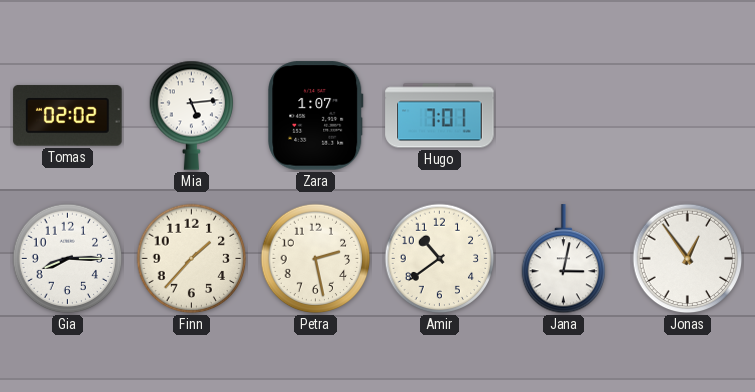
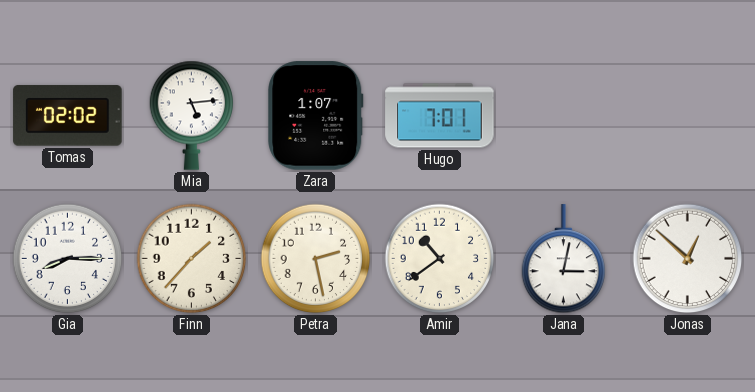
Jonas: 12:54 -> 12:52
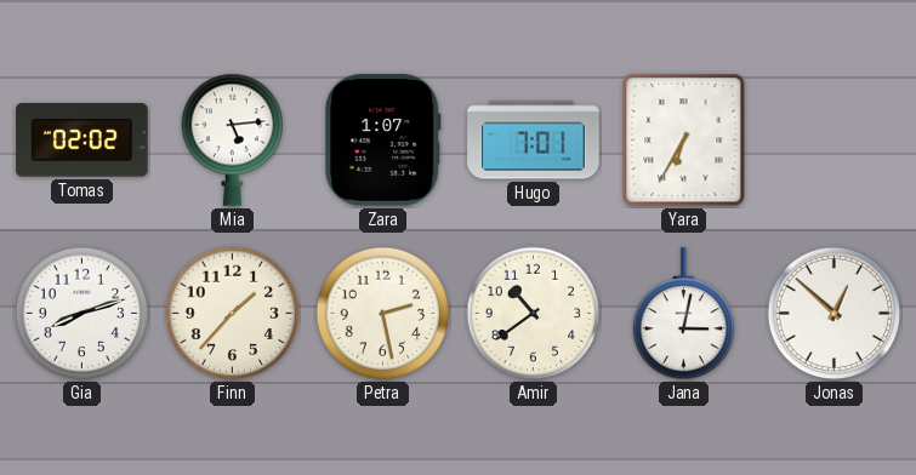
Yara: none -> 6:35
Gia: 8:15 -> 8:12
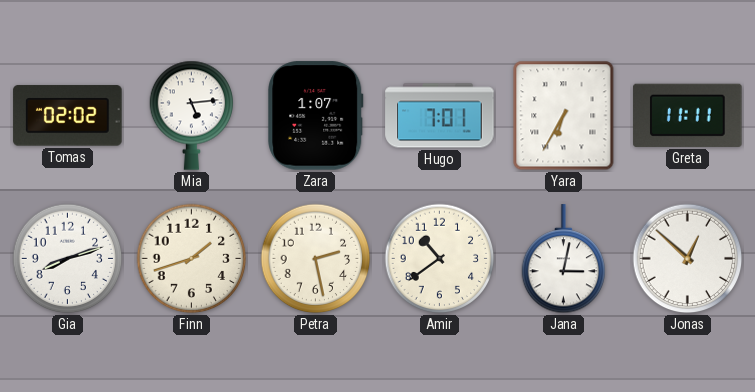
Greta: none -> 11:11
Finn: 1:37 -> 1:42
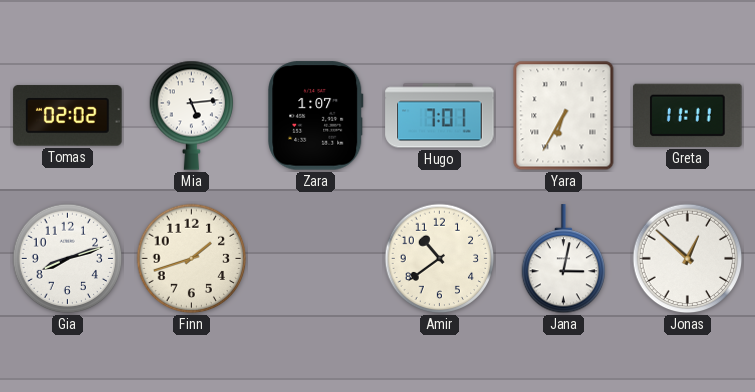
Petra: 2:28 -> none
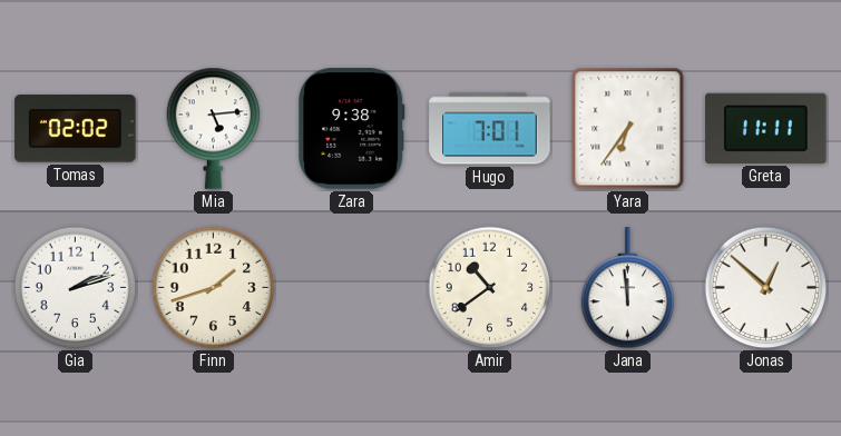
Zara: 1:07 -> 9:38
Yara: 6:35 -> 6:36
Gia: 8:12 -> 2:12
Jana: 3:02 -> 11:59
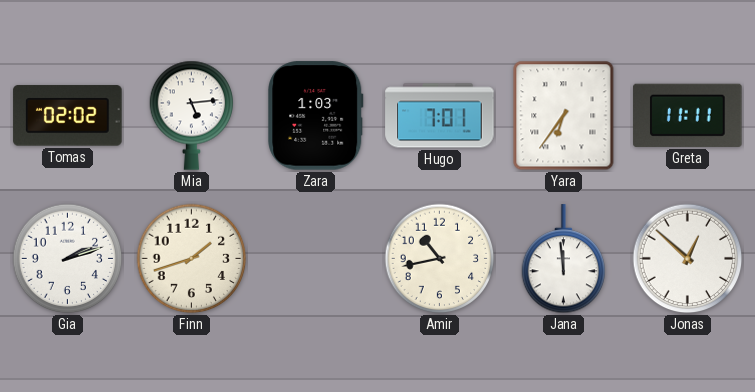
Zara: 9:38 -> 1:03
Amir: 10:39 -> 10:43
